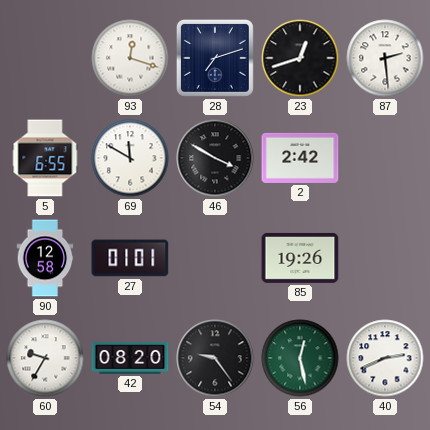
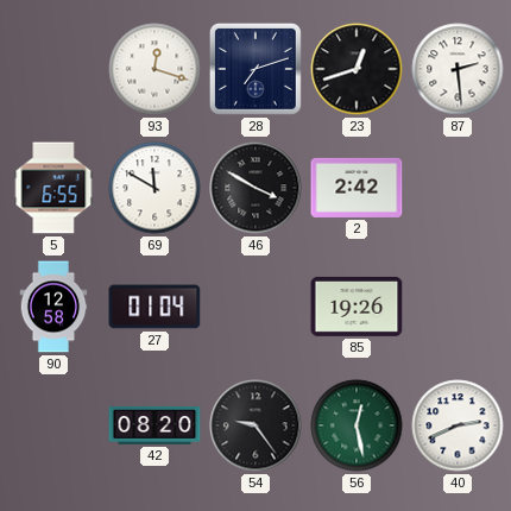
27: 01:01 -> 01:04
60: 9:35 -> none
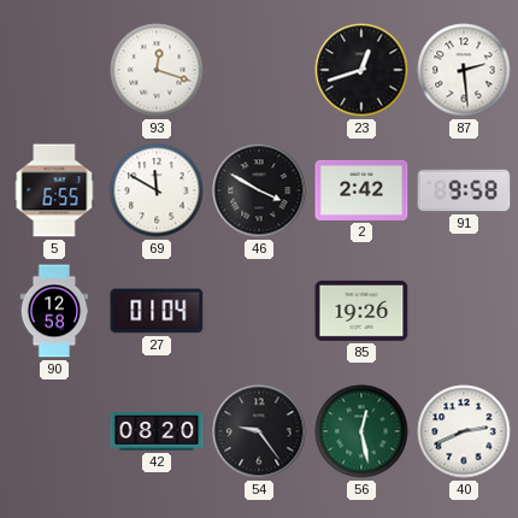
28: 7:12 -> none
91: none -> 9:58
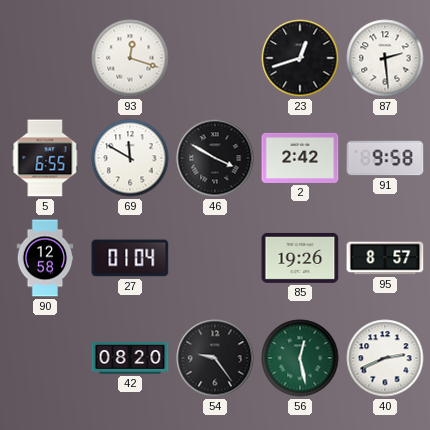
95: none -> 8:57
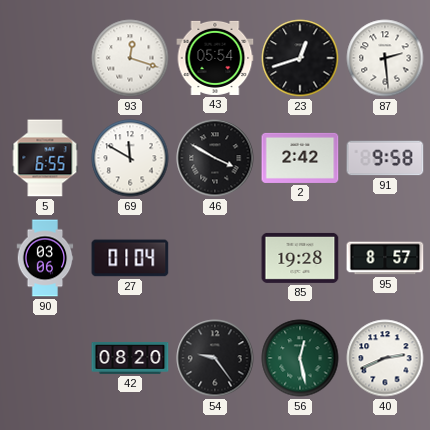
43: none -> 05:54
90: 12:58 -> 03:06
85: 19:26 -> 19:28
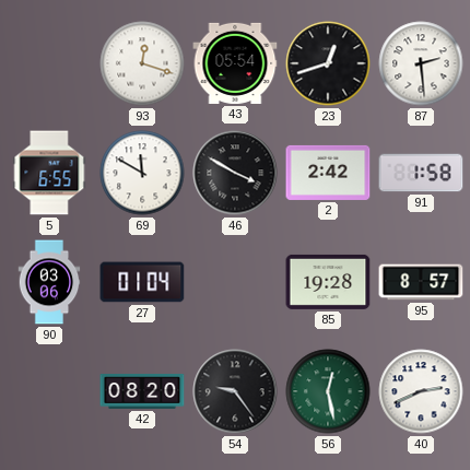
91: 9:58 -> 1:58
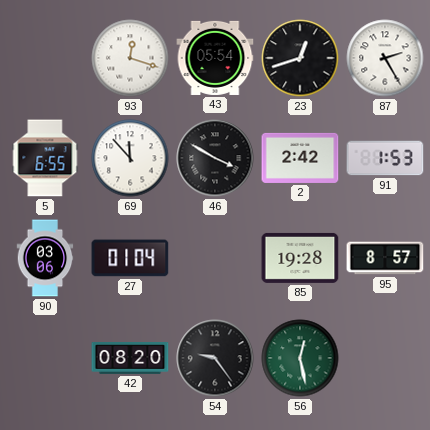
87: 2:29 -> 2:25
69: 11:50 -> 11:53
91: 1:58 -> 1:53
40: 2:41 -> none
